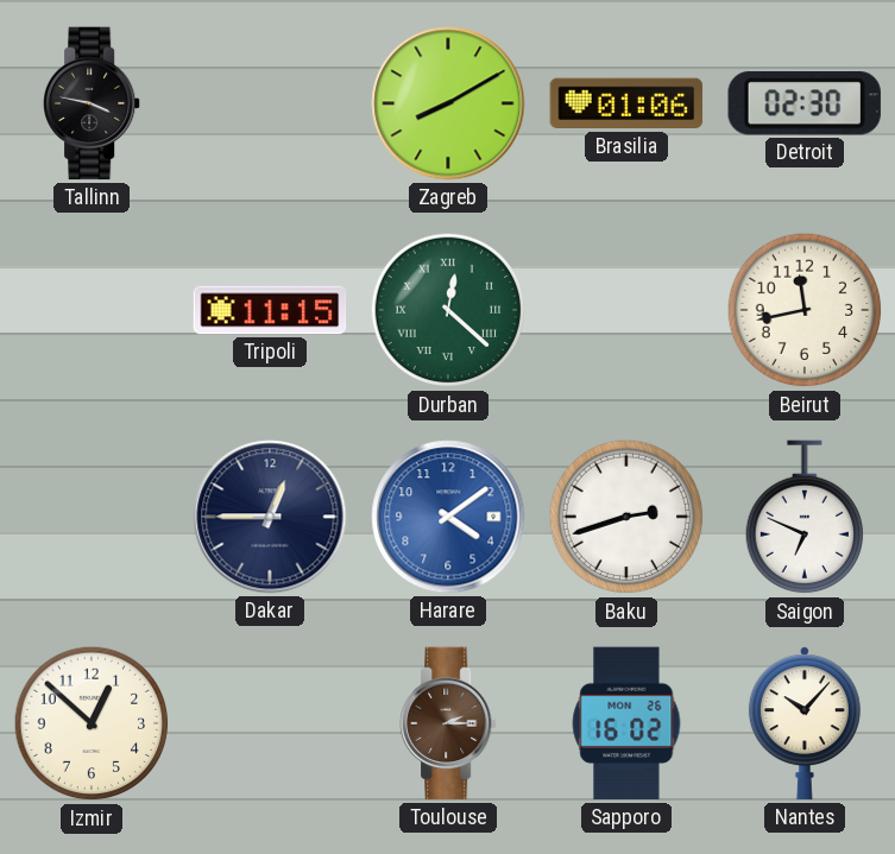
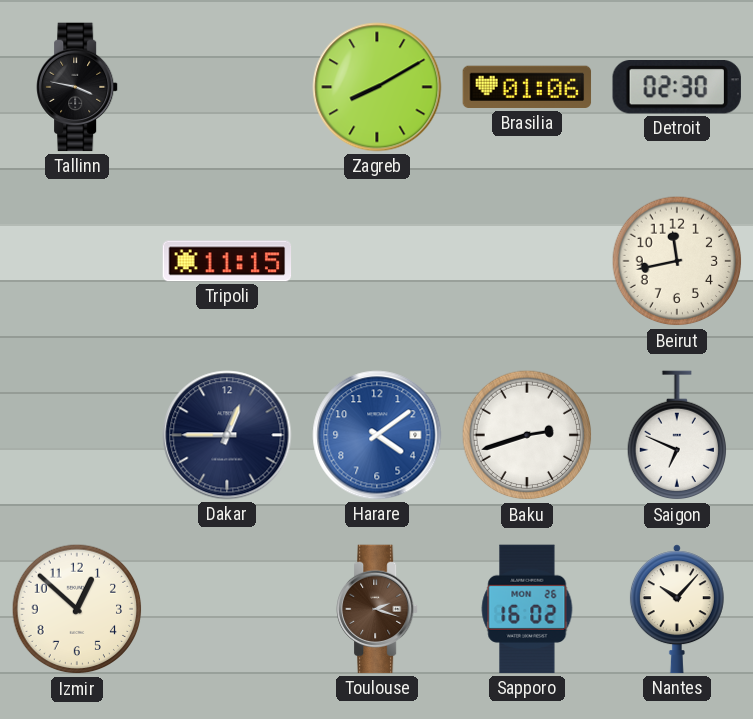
Durban: 12:22 -> none
Toulouse: 2:15 -> 2:18
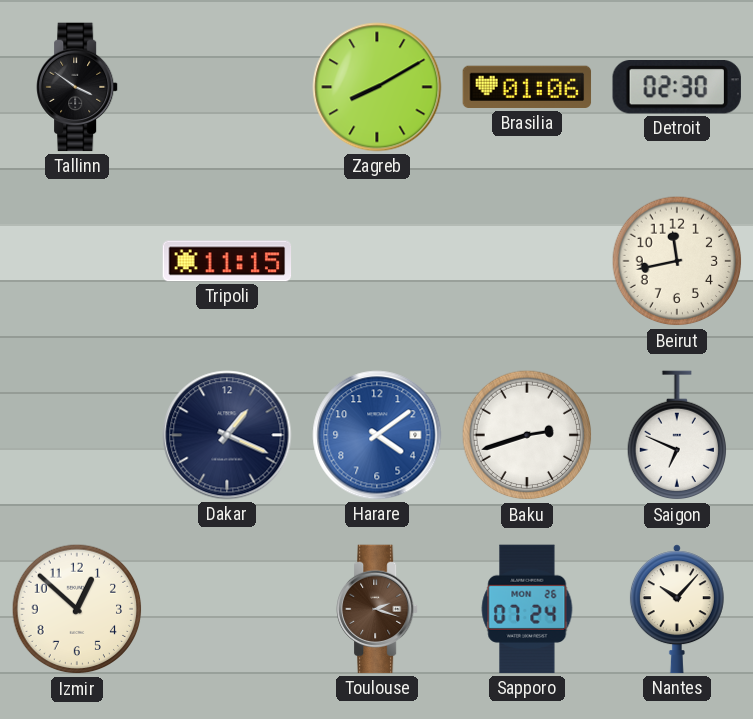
Tallinn: 3:47 -> 3:51
Dakar: 12:45 -> 1:19
Sapporo: 16:02 -> 07:24
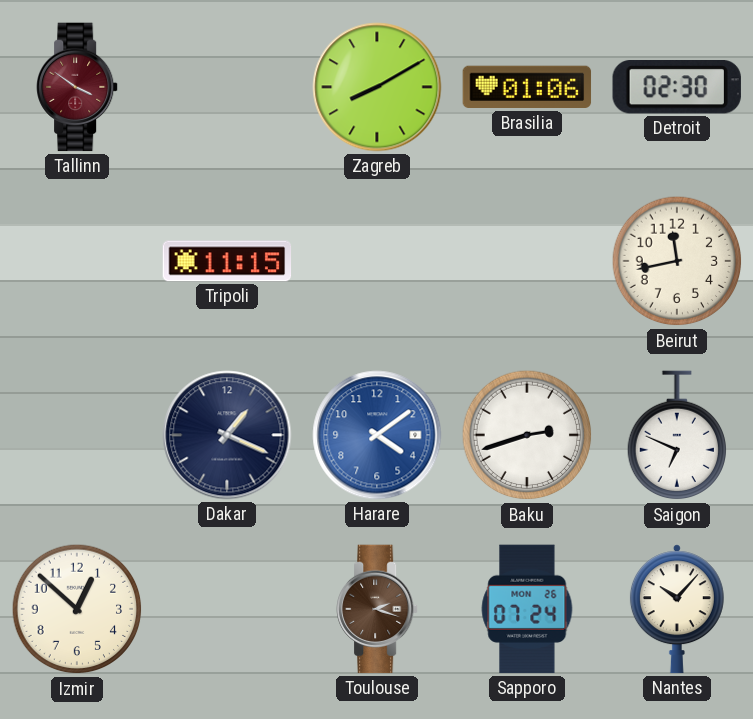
Tallinn dial: black -> burgundy
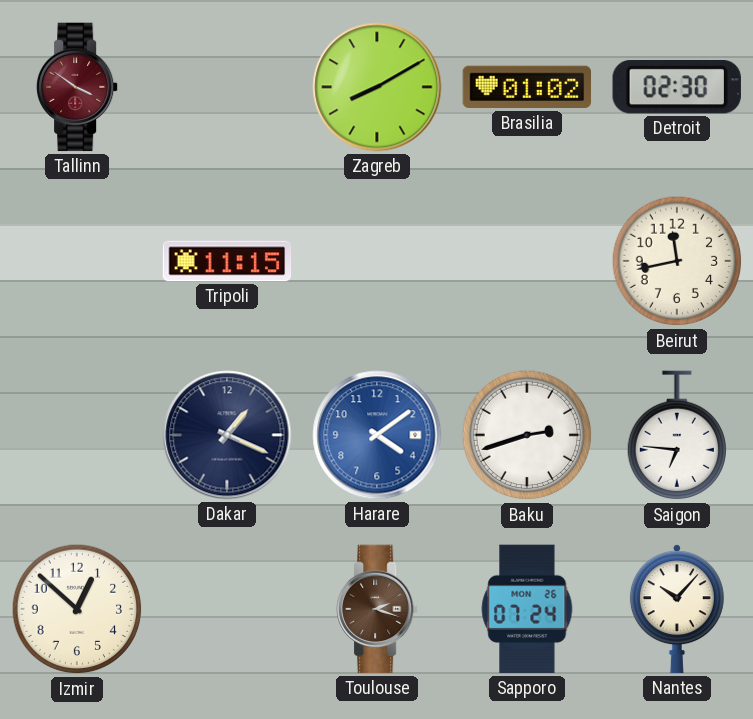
Brasilia: 01:06 -> 01:02
Saigon: 6:49 -> 6:46
